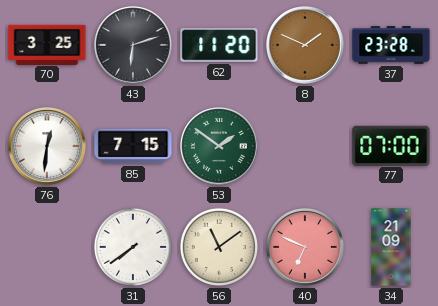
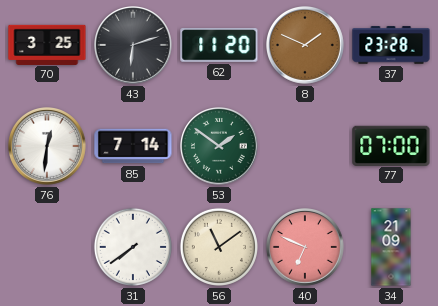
85: 7:15 -> 7:14
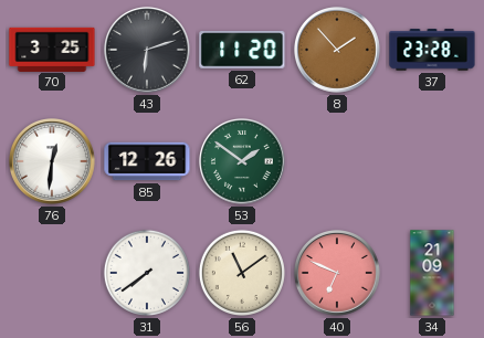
8: 1:49 -> 1:53
85: 7:14 -> 12:26
77: 07:00 -> none
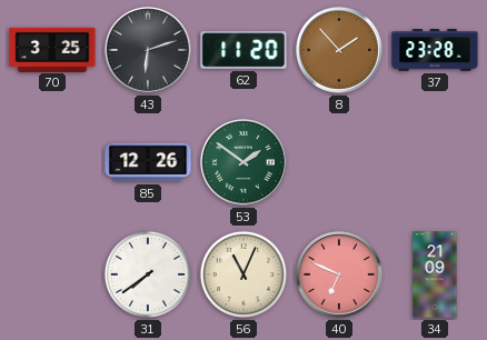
76: 12:31 -> none
56: 11:09 -> 11:04
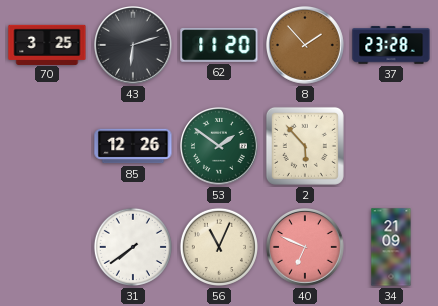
2: none -> 5:53
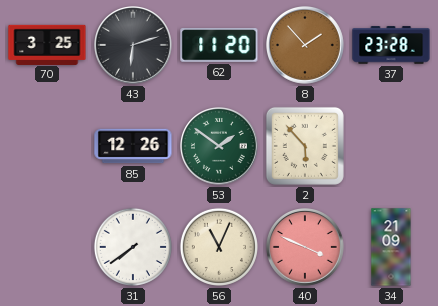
40: 6:49 -> 3:49
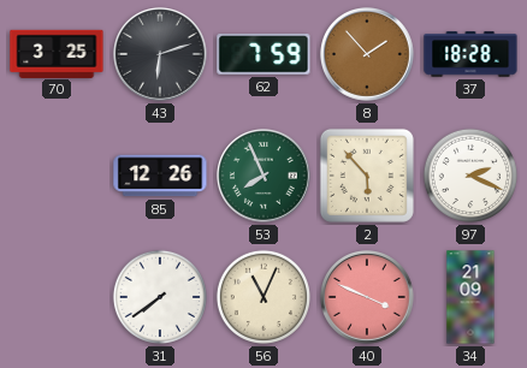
62: 11:20 -> 7:59
37: 23:28 -> 18:28
53: 1:51 -> 7:56
97: none -> 2:19
